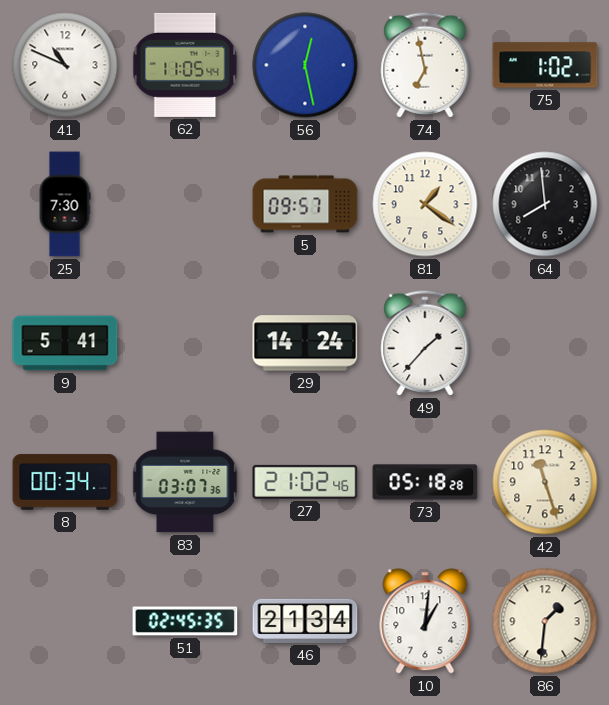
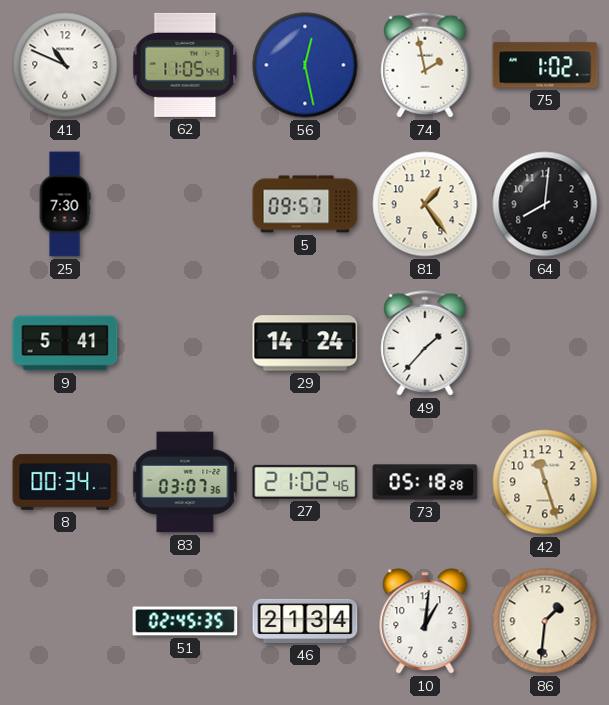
74: 6:58 -> 1:58
81: 1:21 -> 1:24
64: 7:59 -> 8:01
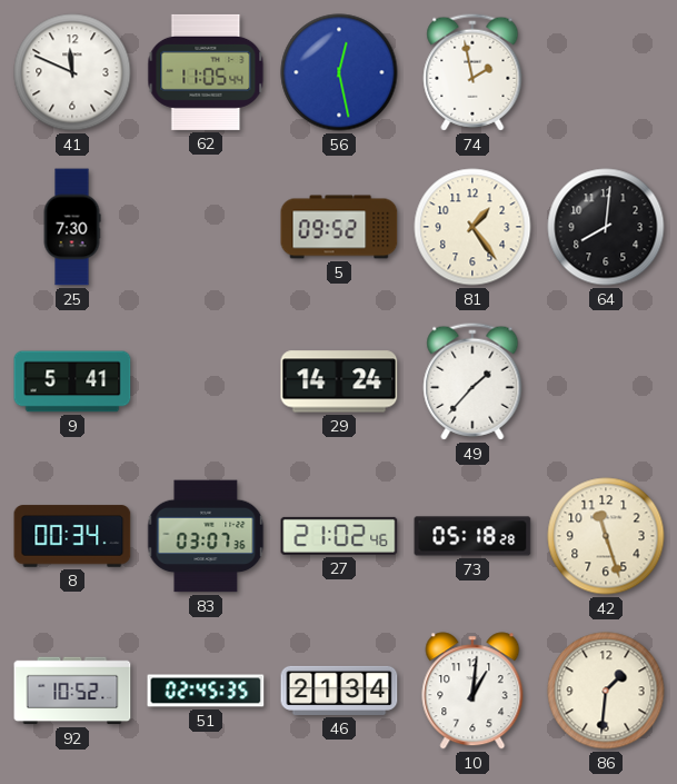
41: 10:49 -> 11:49
75: 1:02 -> none
5: 09:57 -> 09:52
92: none -> 10:52
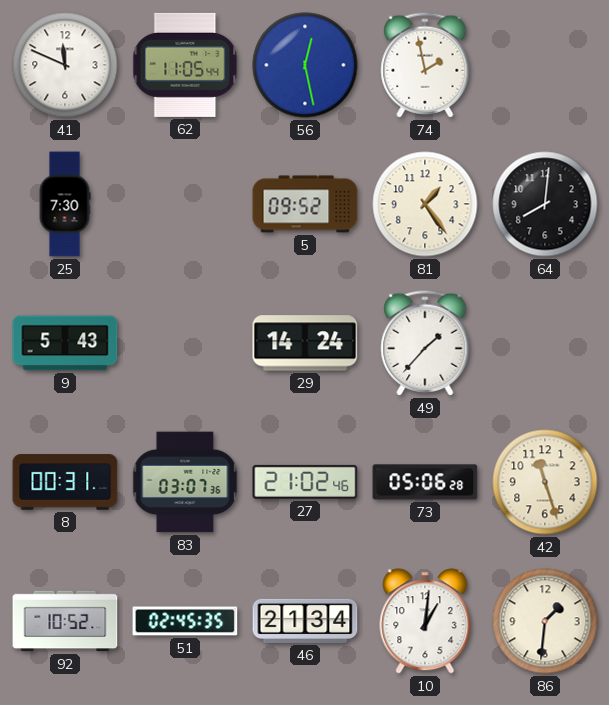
9: 5:41 -> 5:43
8: 00:34 -> 00:31
73: 05:18 -> 05:06
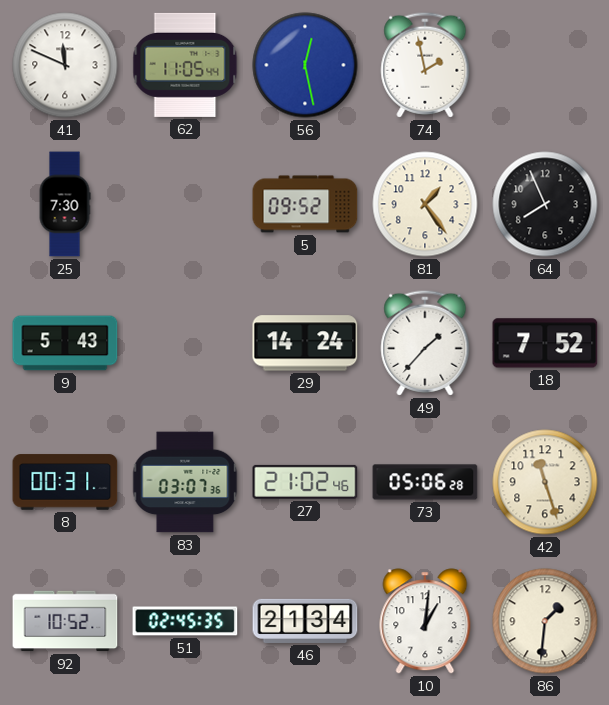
64: 8:01 -> 7:56
18: none -> 7:52
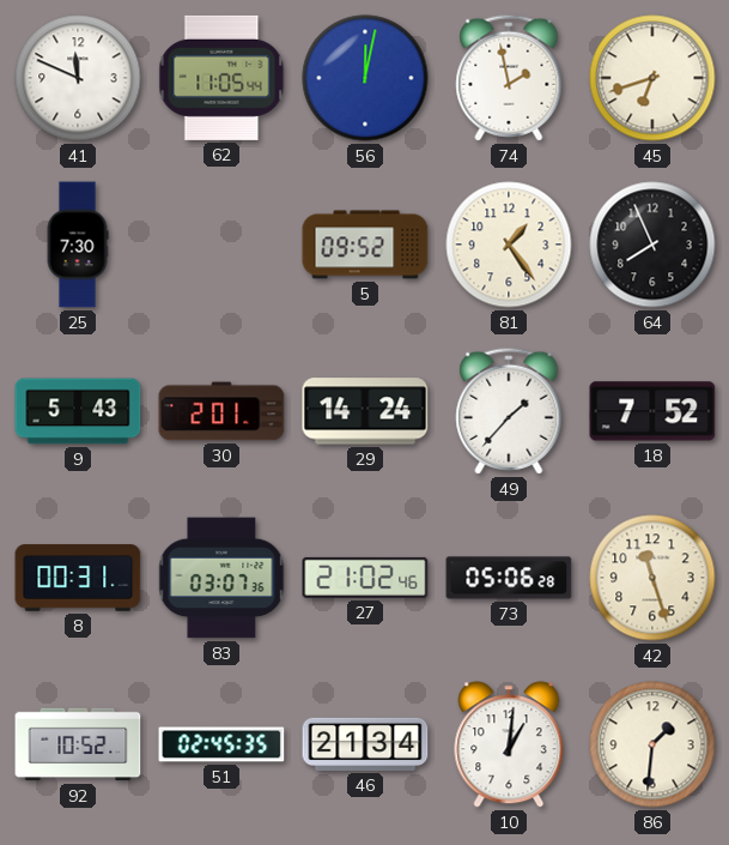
56: 12:28 -> 12:02
45: none -> 6:42
30: none -> 2:01
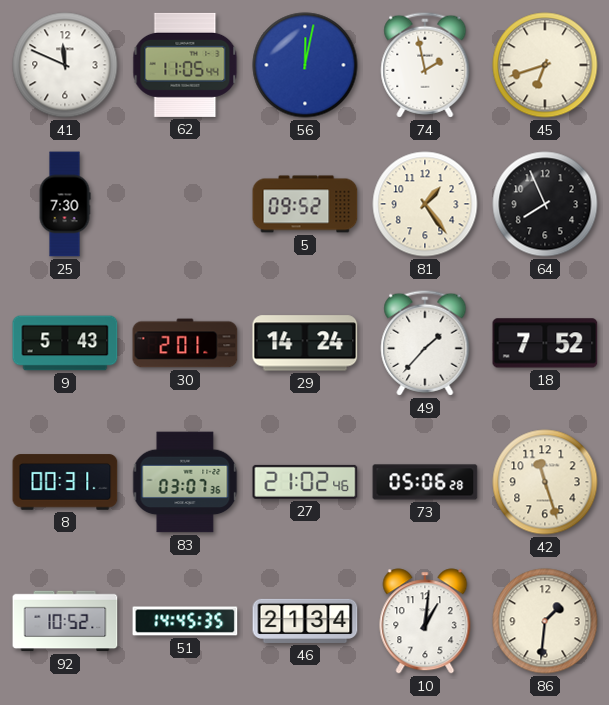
51: 02:45 -> 14:45
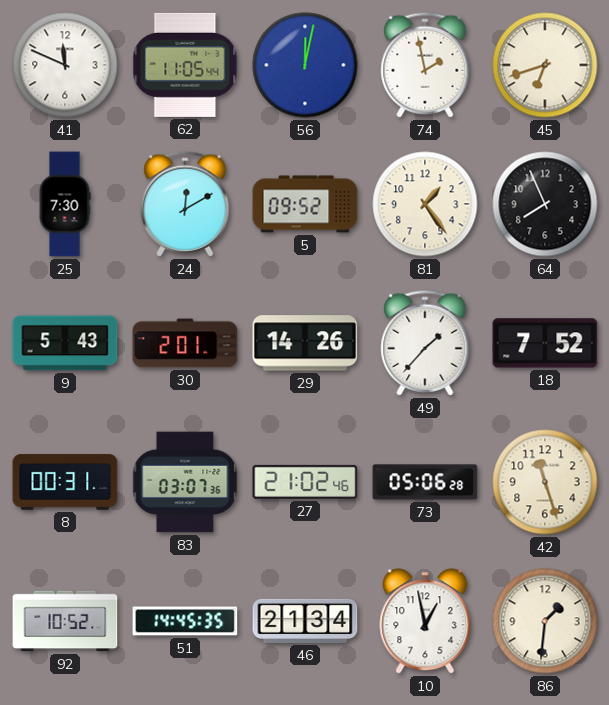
24: none -> 12:10
29: 14:24 -> 14:26
10: 1:01 -> 12:58
